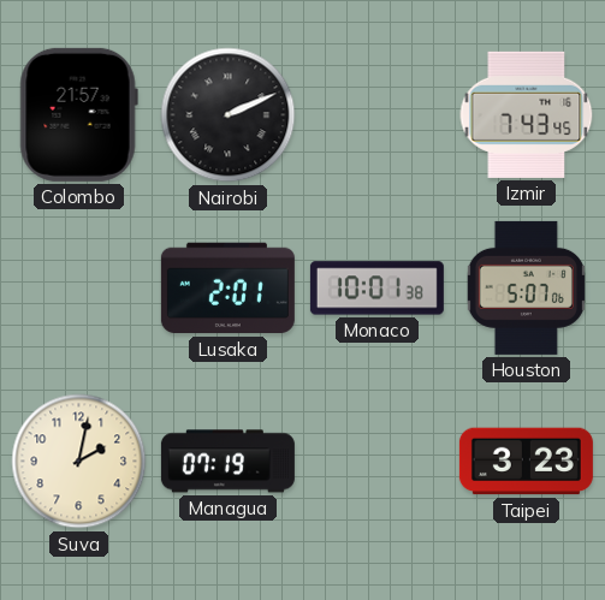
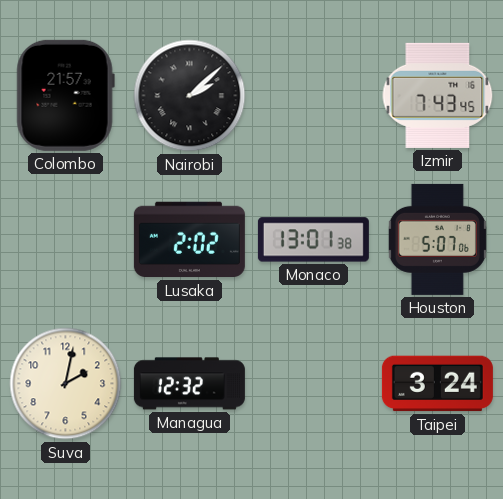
Nairobi: 2:11 -> 2:08
Lusaka: 2:01 -> 2:02
Monaco: 10:01 -> 13:01
Managua: 07:19 -> 12:32
Taipei: 3:23 -> 3:24
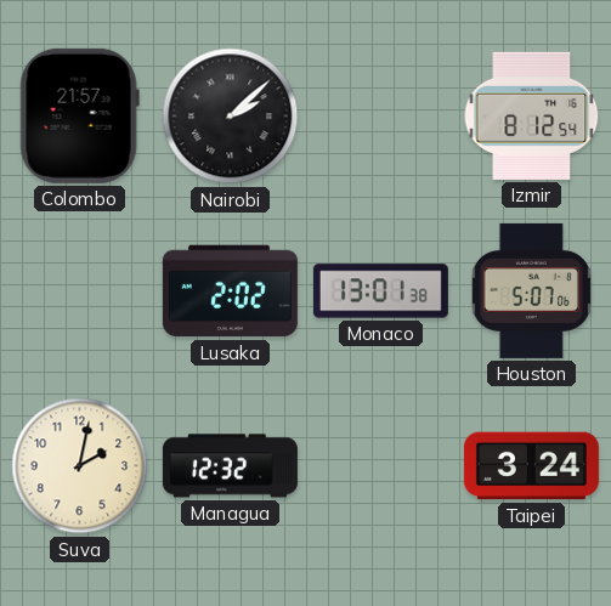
Izmir: 7:43 -> 8:12
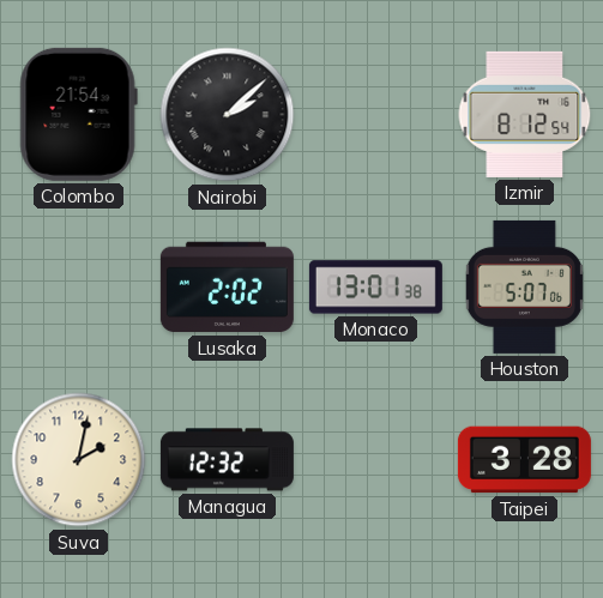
Colombo: 21:57 -> 21:54
Taipei: 3:24 -> 3:28
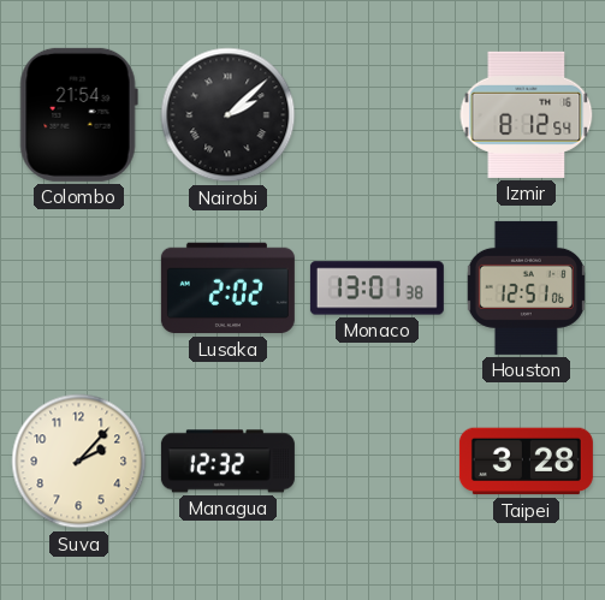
Houston: 5:07 -> 12:51
Suva: 2:02 -> 2:07
